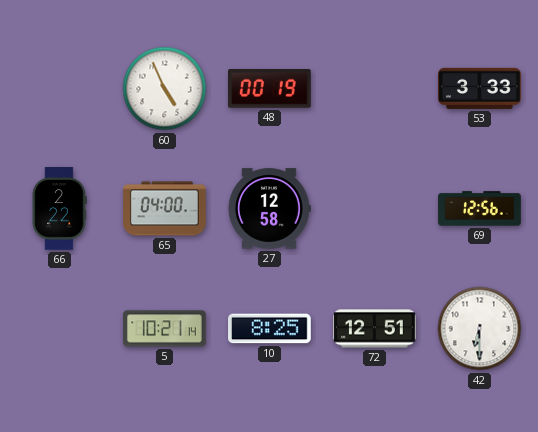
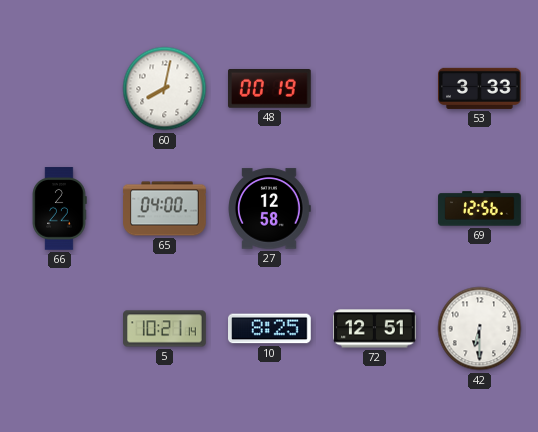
60: 4:56 -> 8:02
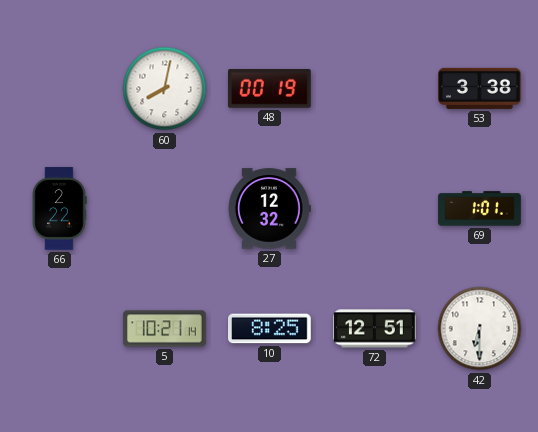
53: 3:33 -> 3:38
65: 04:00 -> none
27: 12:58 -> 12:32
69: 12:56 -> 1:01
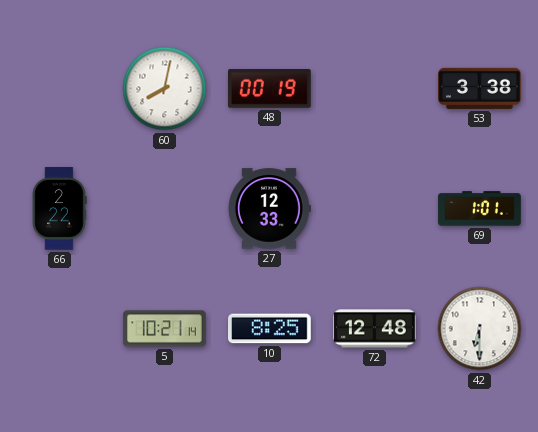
27: 12:32 -> 12:33
72: 12:51 -> 12:48
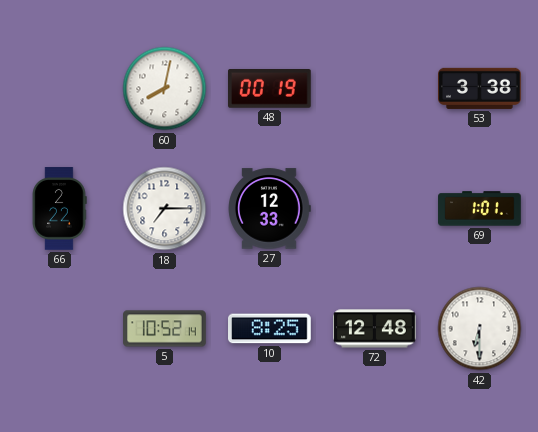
18: none -> 7:15
5: 10:21 -> 10:52
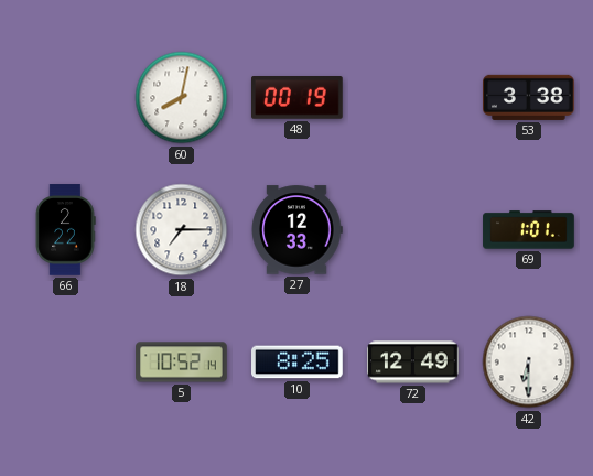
72: 12:48 -> 12:49
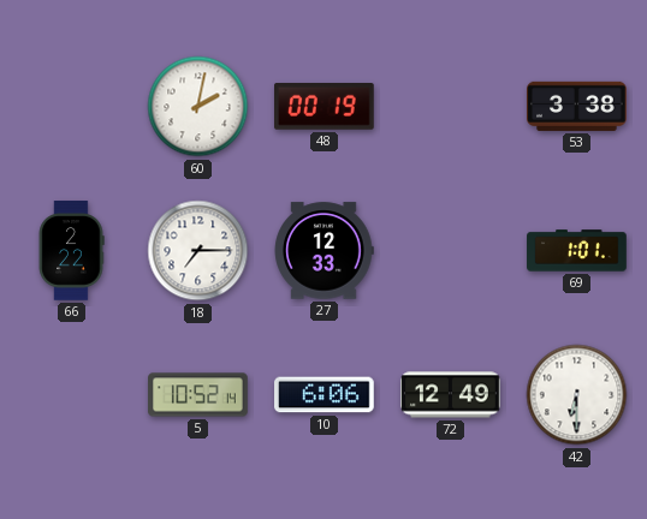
60: 8:02 -> 2:02
10: 8:25 -> 6:06
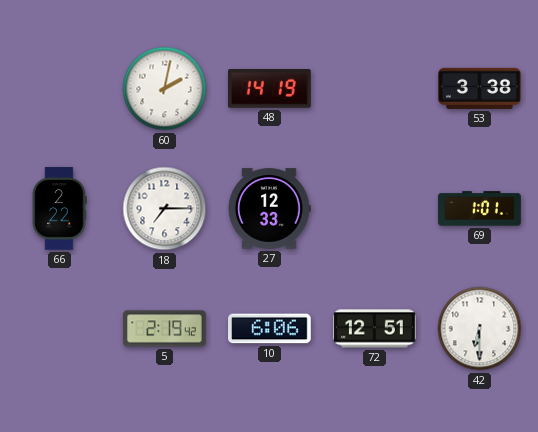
48: 00:19 -> 14:19
5: 10:52 -> 2:19
72: 12:49 -> 12:51
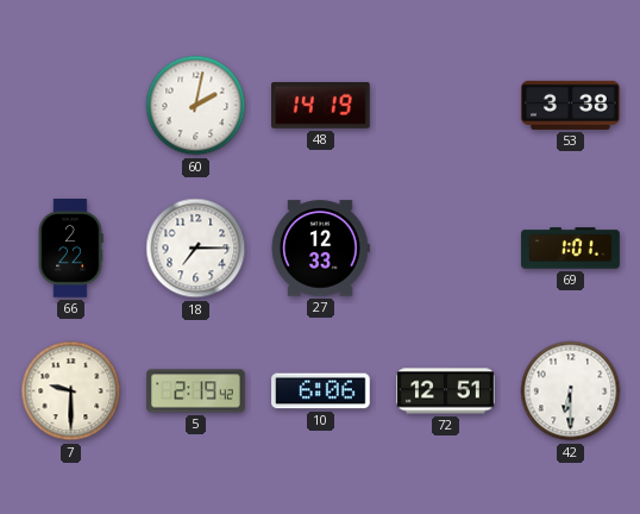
7: none -> 9:30
